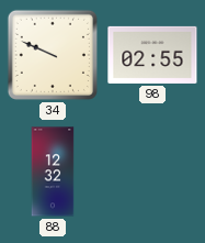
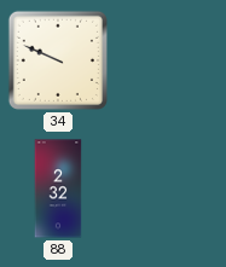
98: 02:55 -> none
88: 12:32 -> 2:32
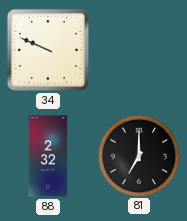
81: none -> 7:00
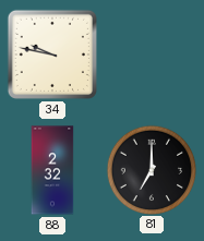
34: 9:49 -> 9:47
